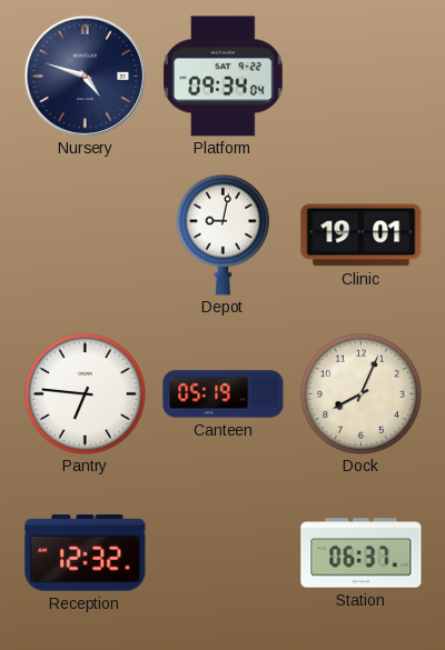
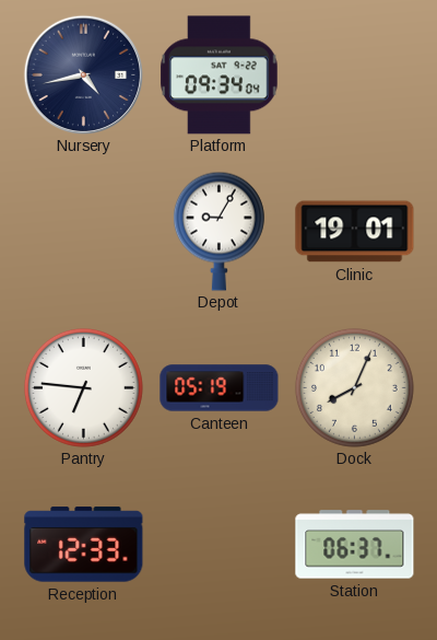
Nursery: 4:48 -> 4:43
Depot: 9:02 -> 9:05
Reception: 12:32 -> 12:33
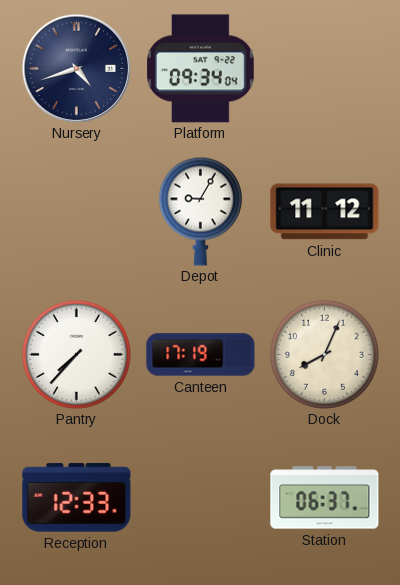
Nursery: 4:43 -> 4:42
Clinic: 19:01 -> 11:12
Pantry: 6:46 -> 7:37
Canteen: 05:19 -> 17:19
